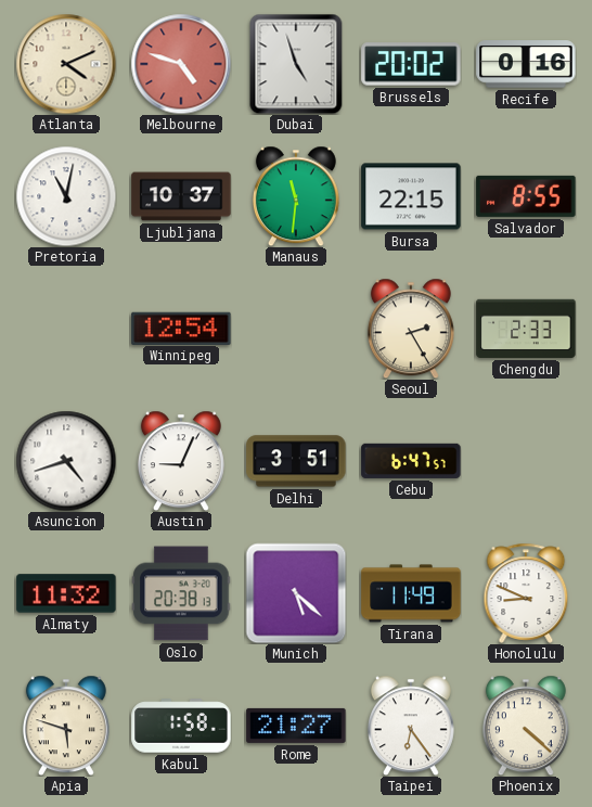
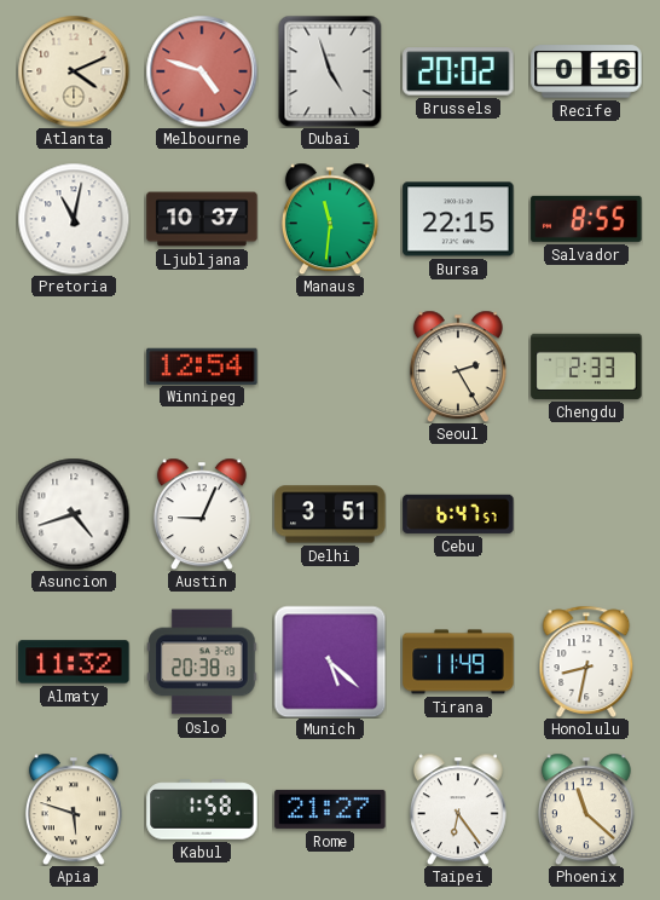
Honolulu: 8:49 -> 8:32
Phoenix: 4:22 -> 11:22
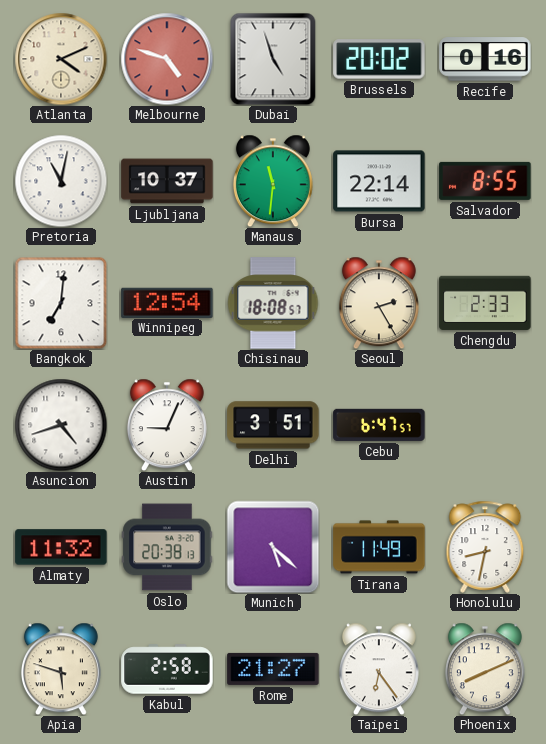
Bursa: 22:15 -> 22:14
Bangkok: none -> 7:01
Chisinau: none -> 18:08
Kabul: 1:58 -> 2:58
Phoenix: 11:22 -> 8:11
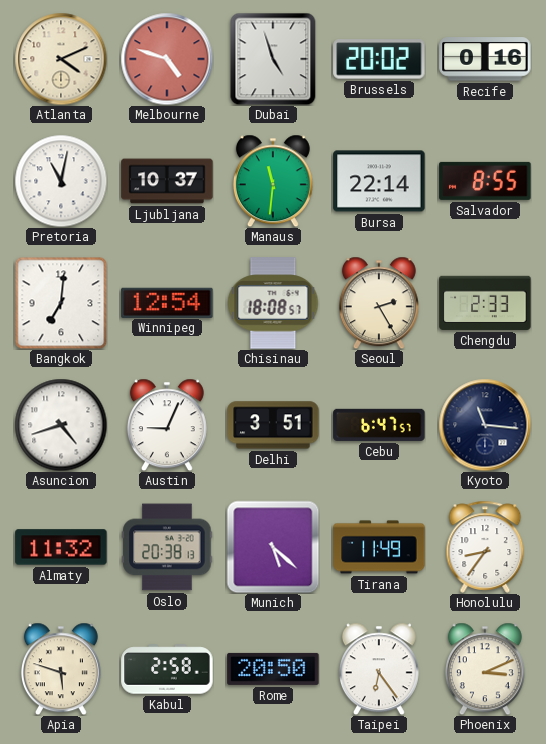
Kyoto: none -> 11:16
Honolulu: 8:32 -> 8:36
Rome: 21:27 -> 20:50
Phoenix: 8:11 -> 3:11
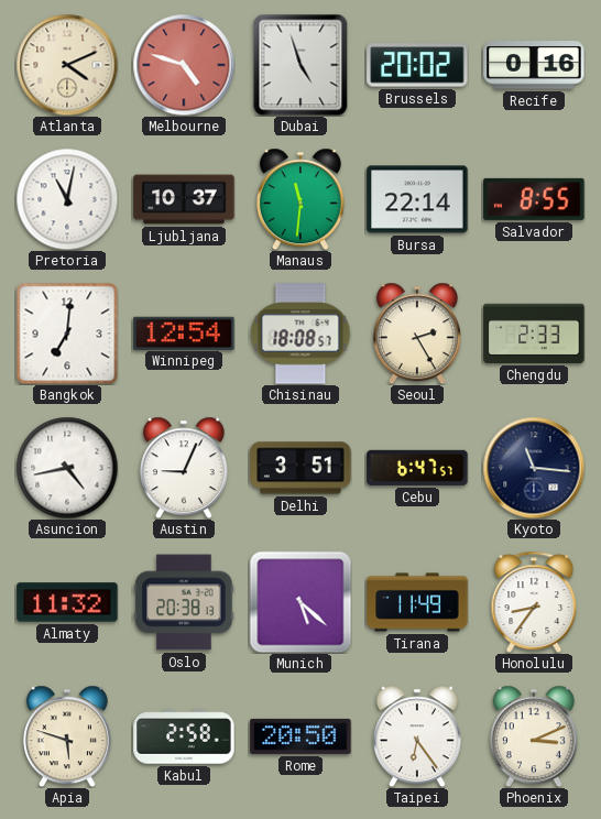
Asuncion: 4:42 -> 4:43
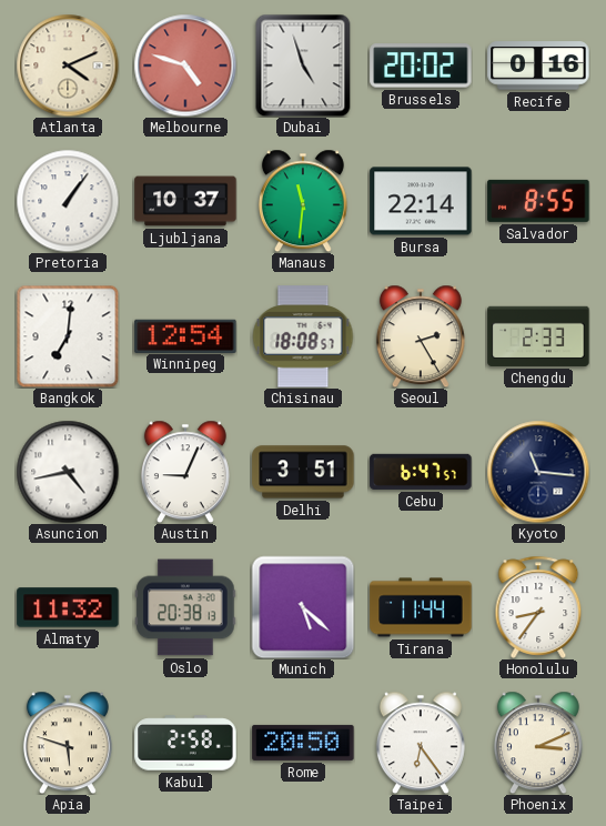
Pretoria: 11:02 -> 1:06
Tirana: 11:49 -> 11:44
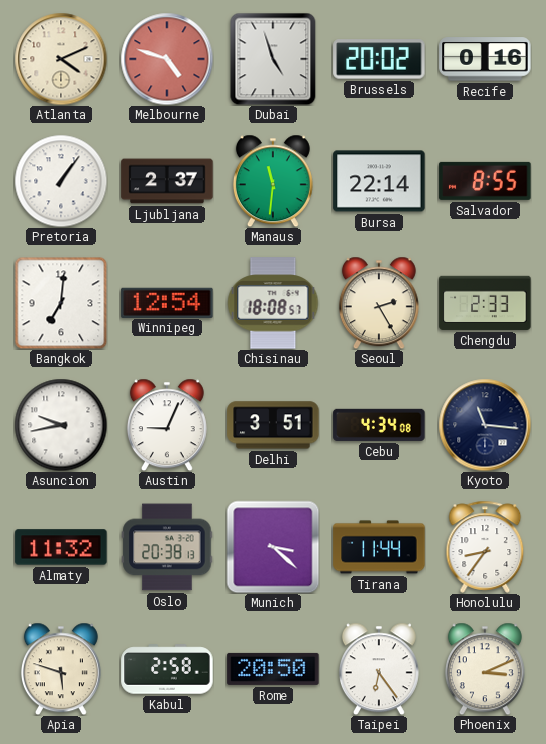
Ljubljana: 10:37 -> 2:37
Asuncion: 4:43 -> 9:43
Cebu: 6:47 -> 4:34
Munich: 5:22 -> 3:22
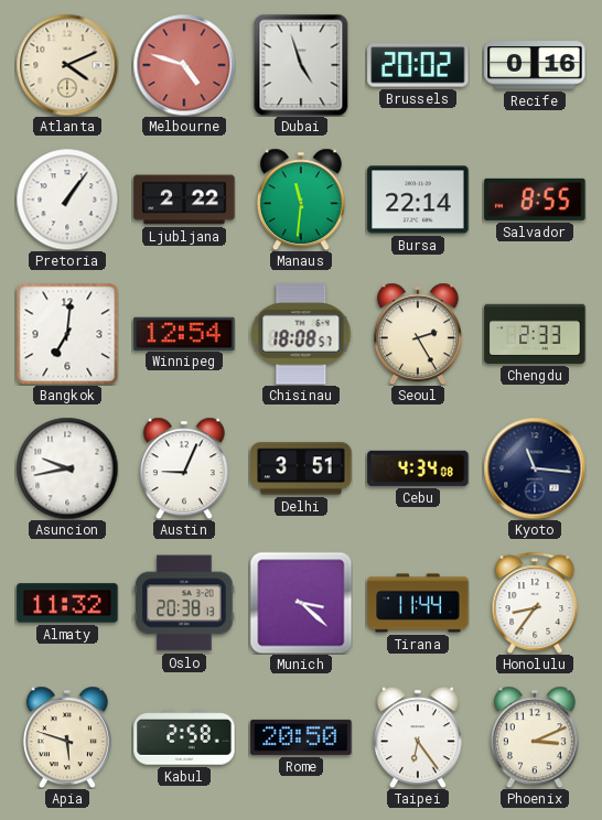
Ljubljana: 2:37 -> 2:22
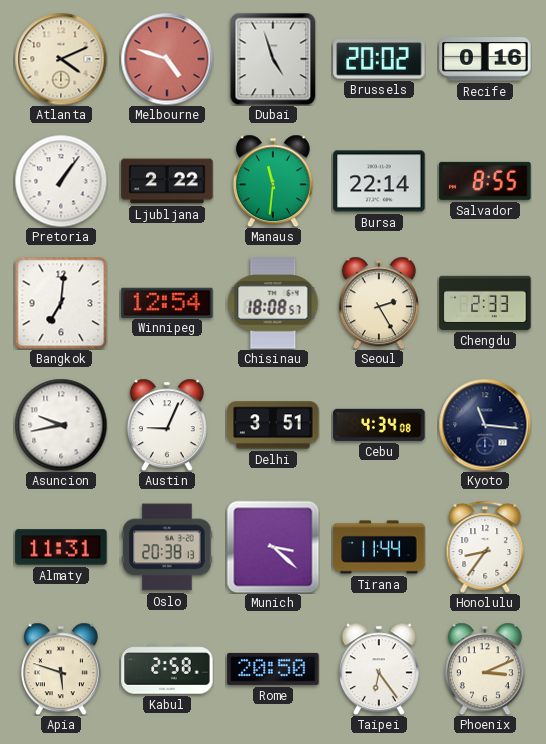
Almaty: 11:32 -> 11:31
